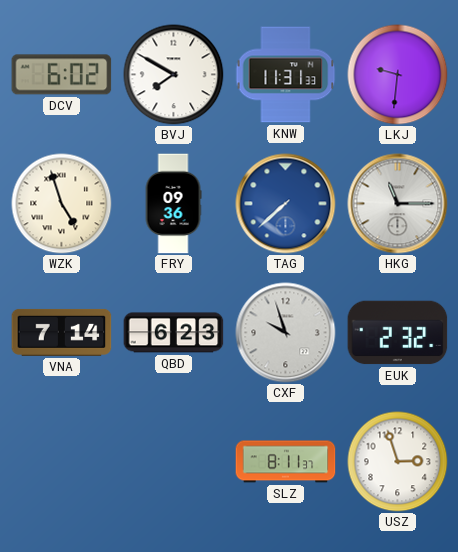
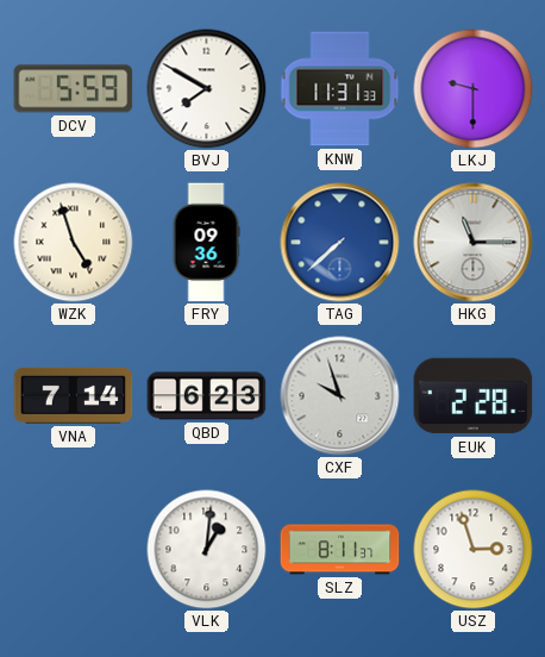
DCV: 6:02 -> 5:59
LKJ: 9:31 -> 9:30
EUK: 2:32 -> 2:28
VLK: none -> 1:01
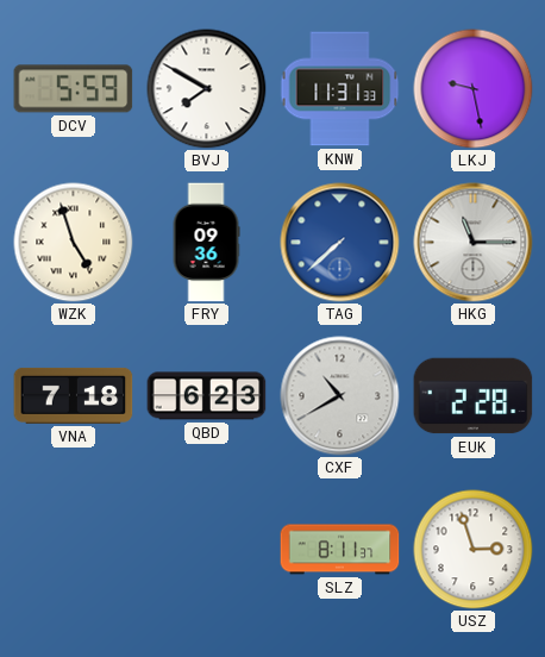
LKJ: 9:30 -> 9:28
VNA: 7:14 -> 7:18
CXF: 9:57 -> 10:40
VLK: 1:01 -> none
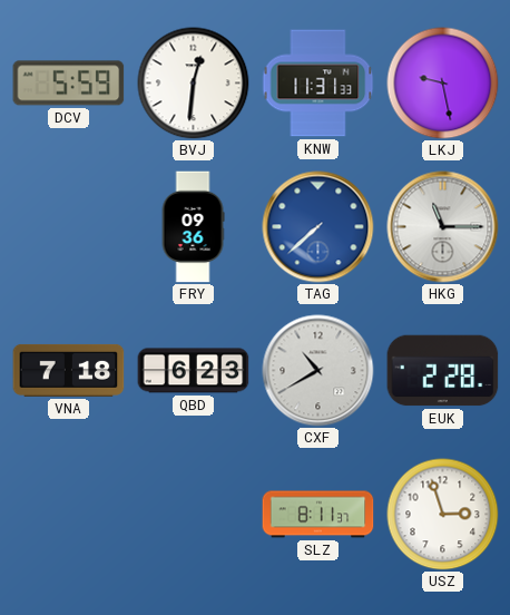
BVJ: 7:50 -> 12:31
WZK: 4:57 -> none
